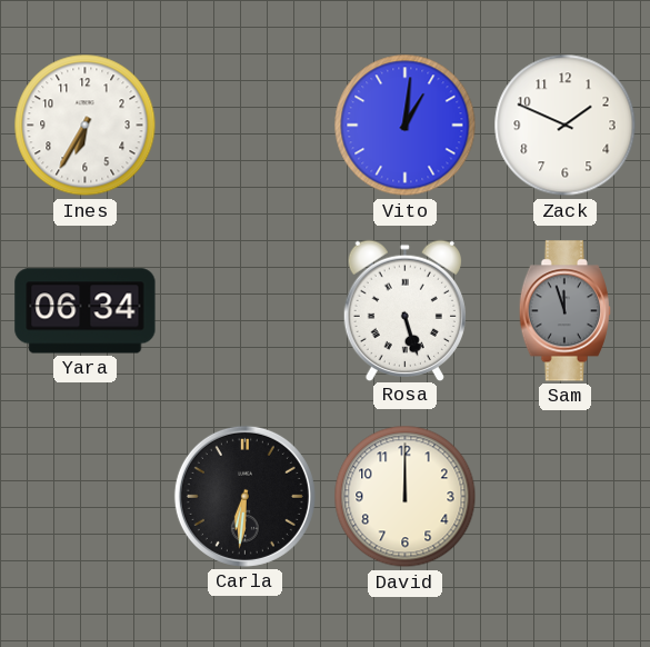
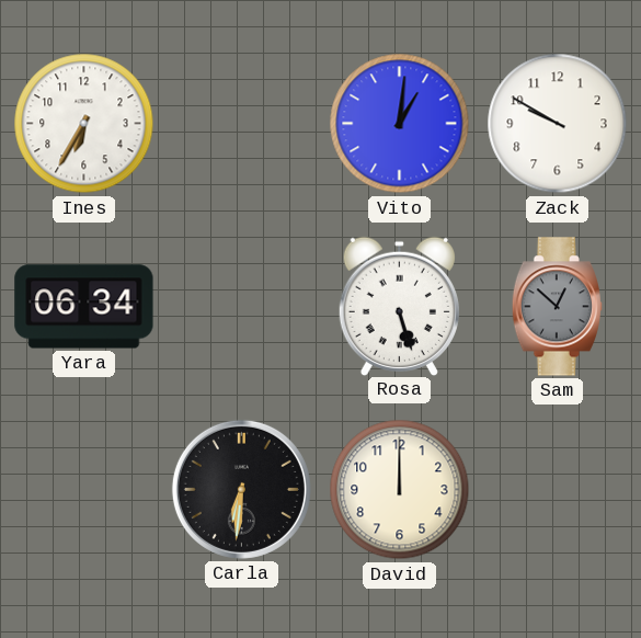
Zack: 1:49 -> 9:50
Sam: 11:57 -> 12:52
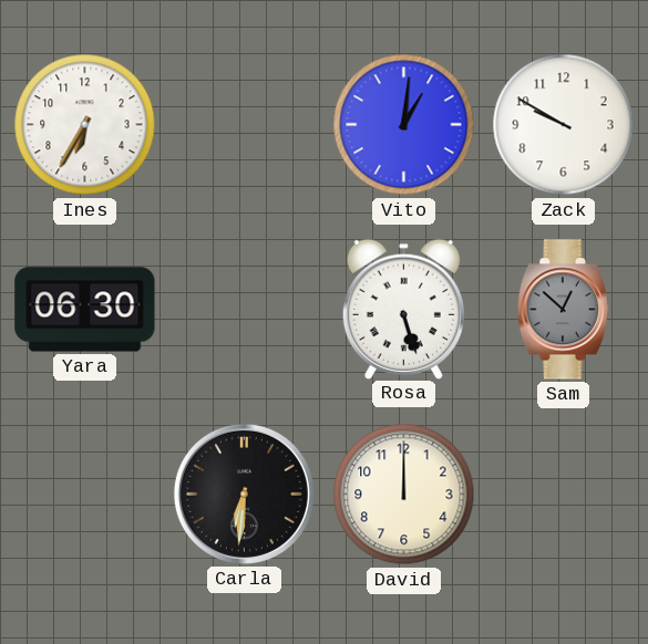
Yara: 06:34 -> 06:30
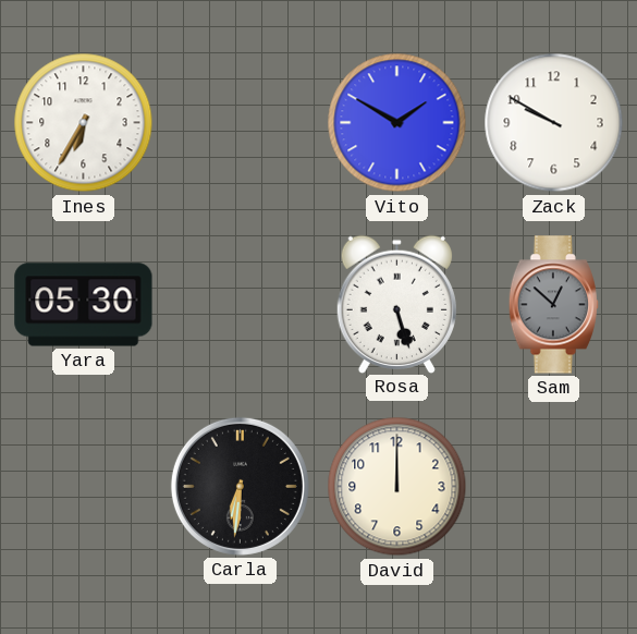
Vito: 1:01 -> 1:50
Yara: 06:30 -> 05:30
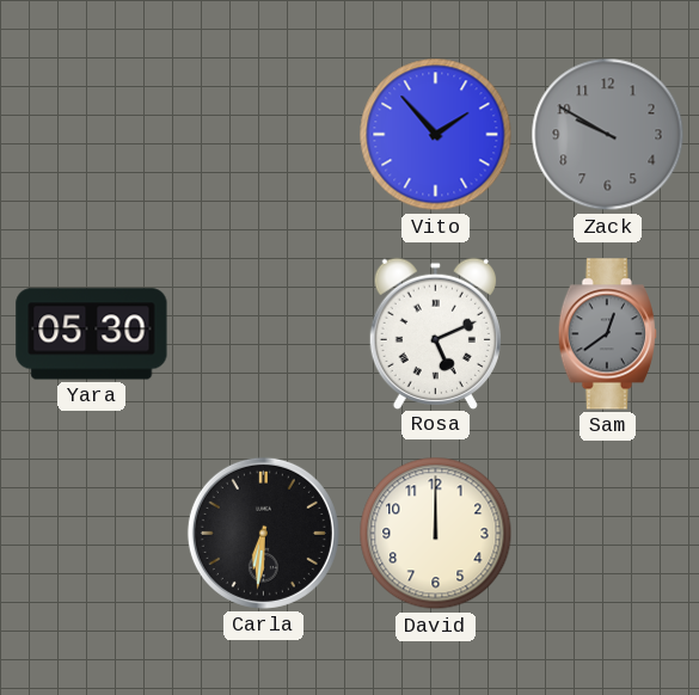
Ines: 6:35 -> none
Vito: 1:50 -> 1:53
Zack dial: white -> grey
Rosa: 5:27 -> 5:11
Sam: 12:52 -> 12:39
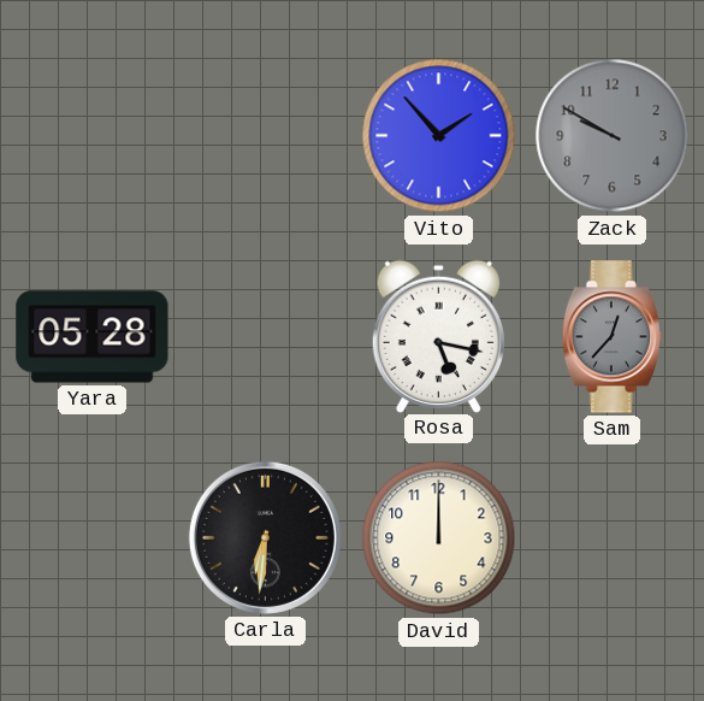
Yara: 05:30 -> 05:28
Rosa: 5:11 -> 5:17
Sam: 12:39 -> 12:37
